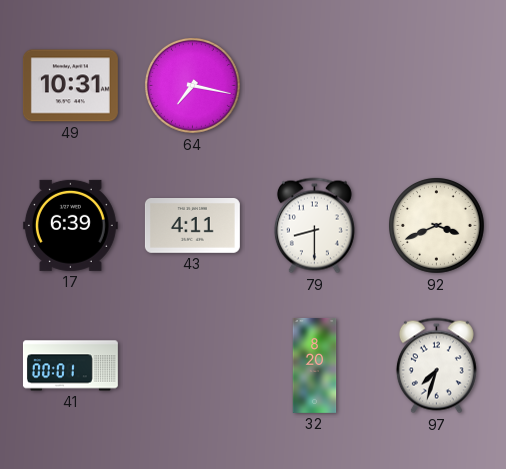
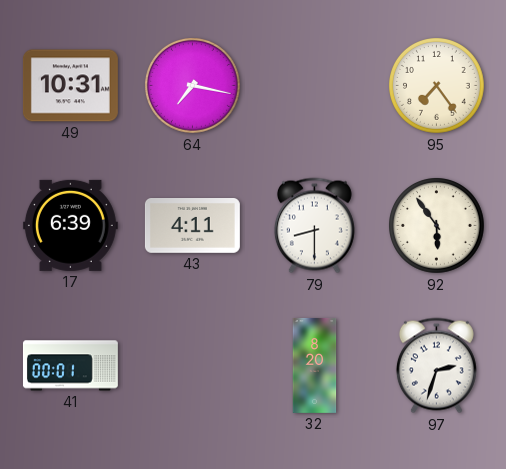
95: none -> 7:24
92: 3:41 -> 5:54
97: 7:33 -> 2:33
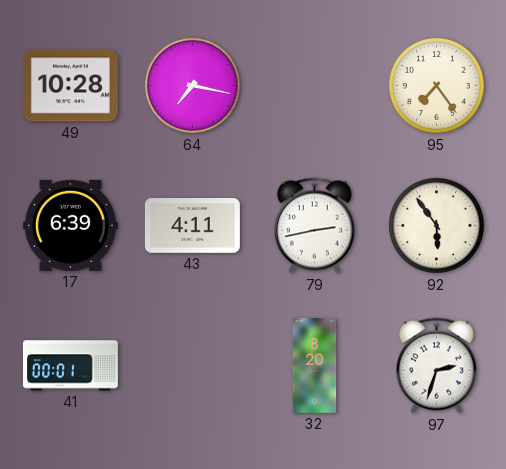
49: 10:31 -> 10:28
79: 8:30 -> 2:43
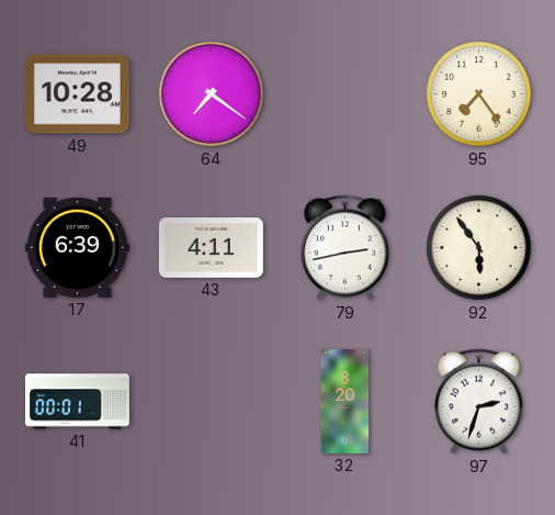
64: 7:17 -> 7:21
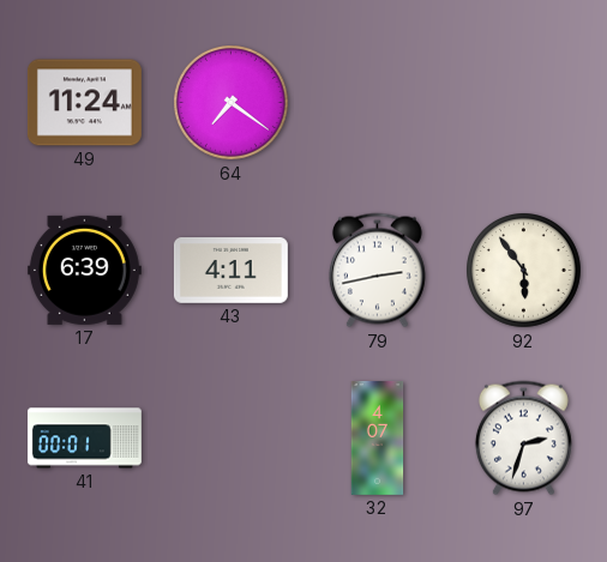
49: 10:28 -> 11:24
95: 7:24 -> none
32: 8:20 -> 4:07
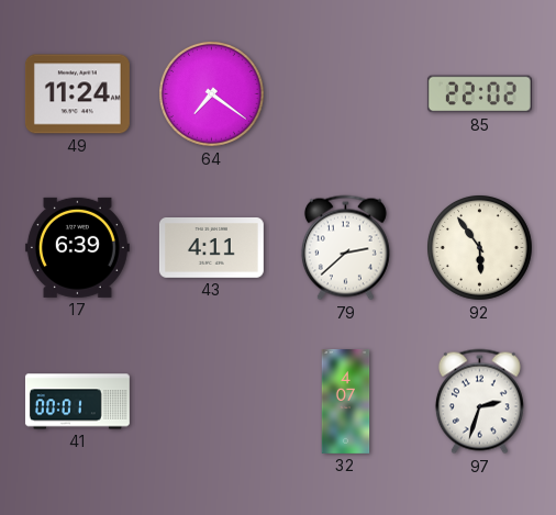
85: none -> 22:02
79: 2:43 -> 2:38
